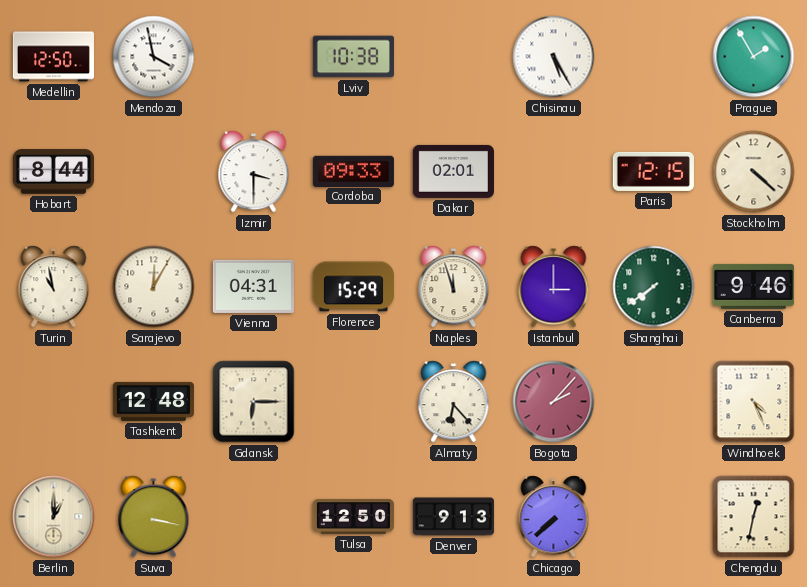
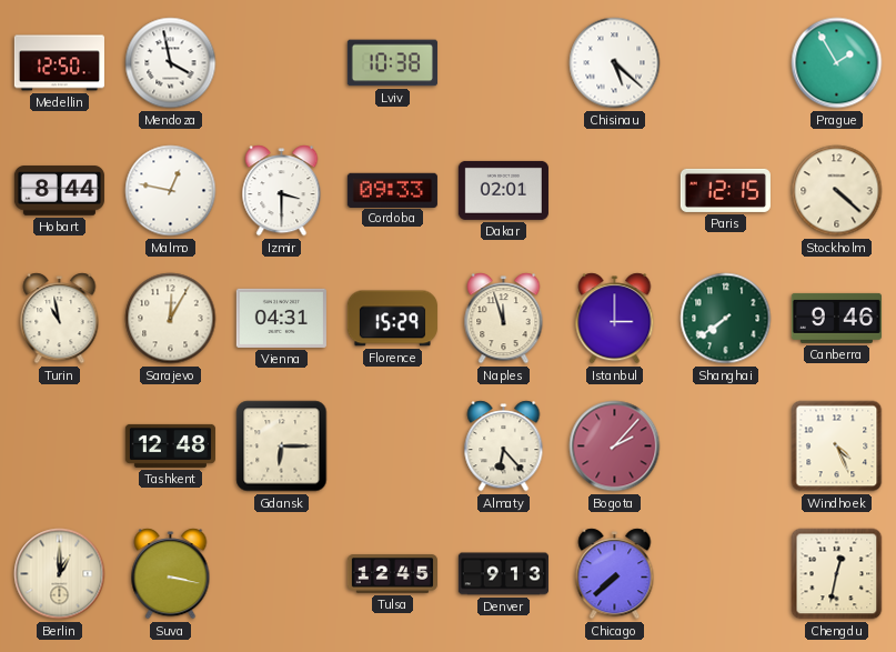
Chisinau: 5:25 -> 5:22
Malmo: none -> 12:47
Tulsa: 12:50 -> 12:45
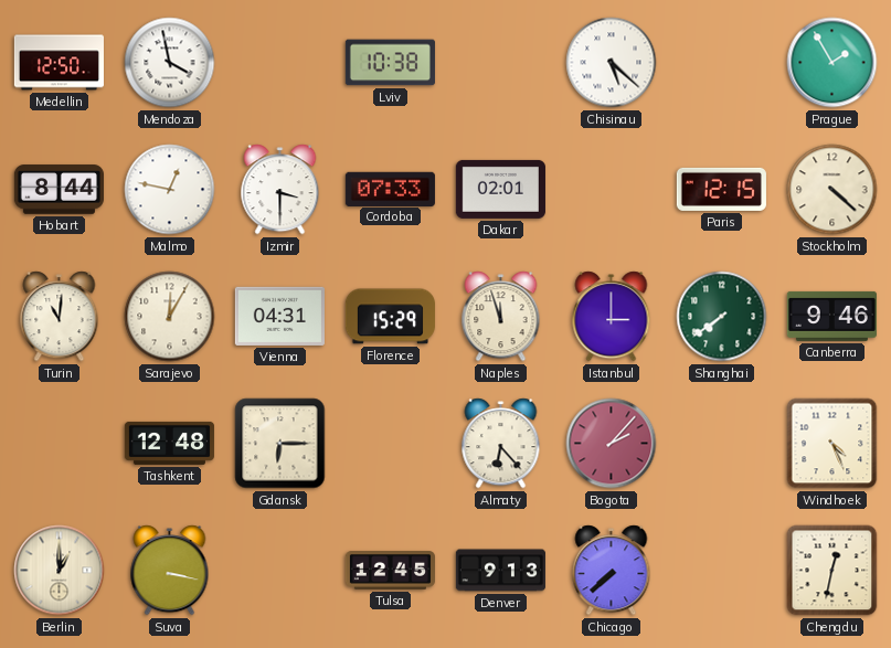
Cordoba: 09:33 -> 07:33
Turin: 10:58 -> 11:01
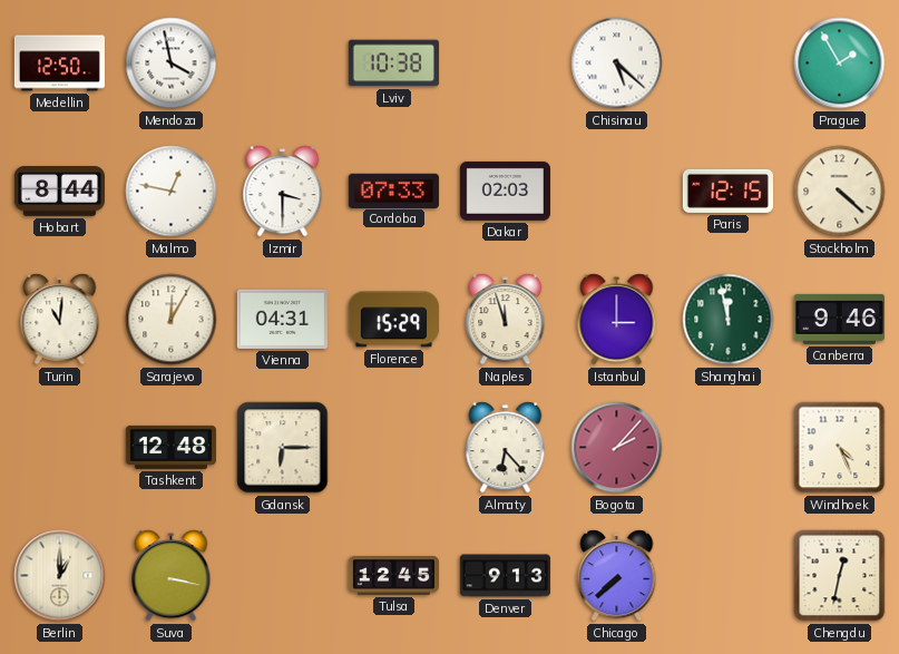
Dakar: 02:01 -> 02:03
Shanghai: 7:39 -> 11:58
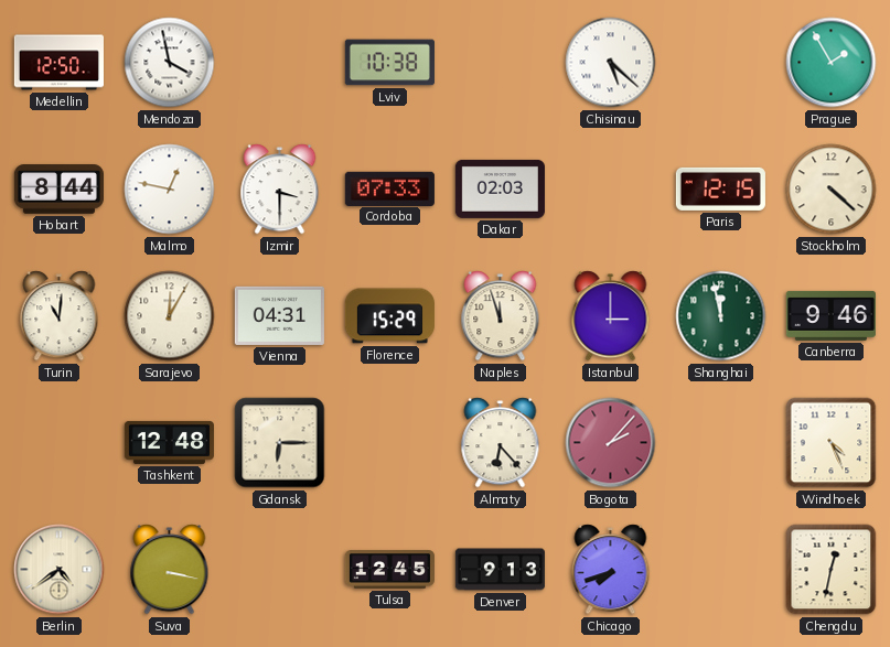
Berlin: 1:00 -> 4:39
Chicago: 7:38 -> 7:42
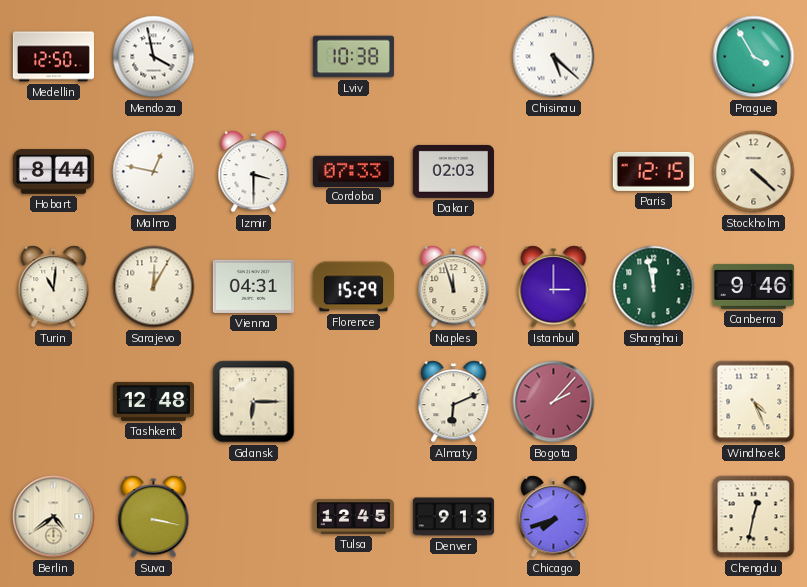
Prague: 1:55 -> 3:55
Almaty: 6:23 -> 6:11
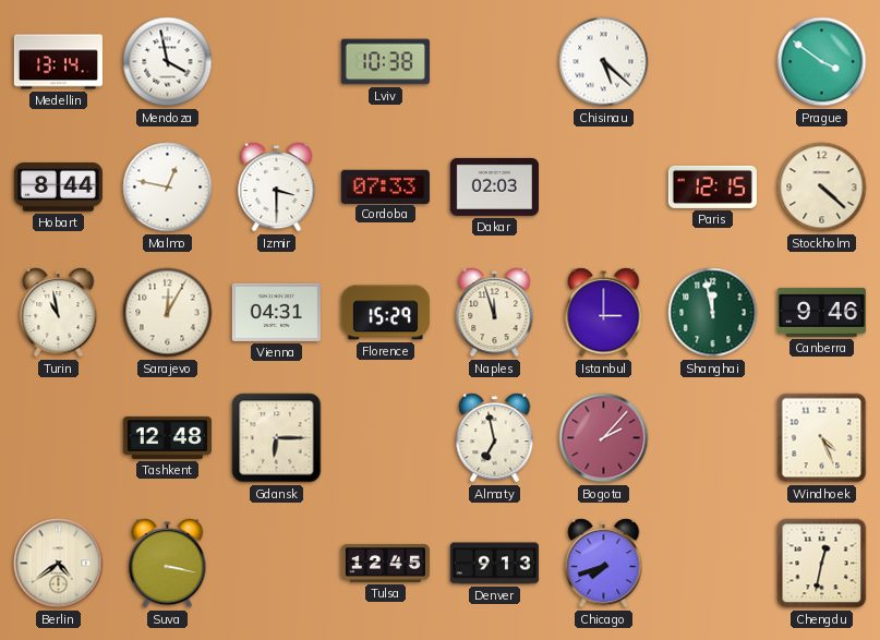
Medellin: 12:50 -> 13:14
Prague: 3:55 -> 3:51
Turin: 11:01 -> 10:58
Almaty: 6:11 -> 6:58
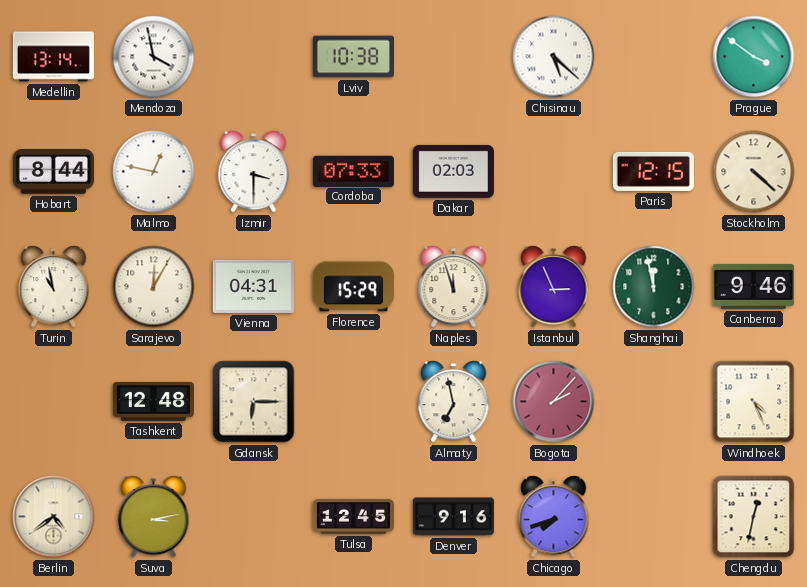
Istanbul: 3:00 -> 2:56
Suva: 3:17 -> 3:13
Denver: 9:13 -> 9:16
